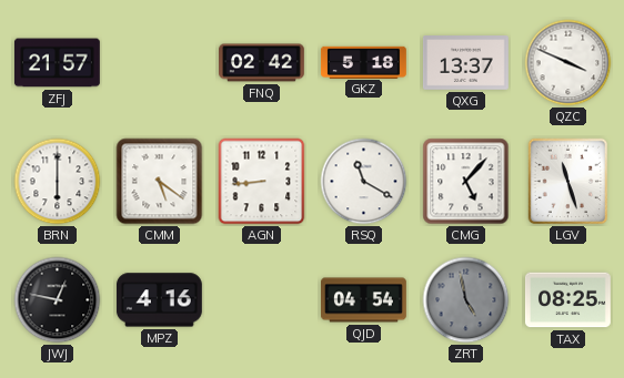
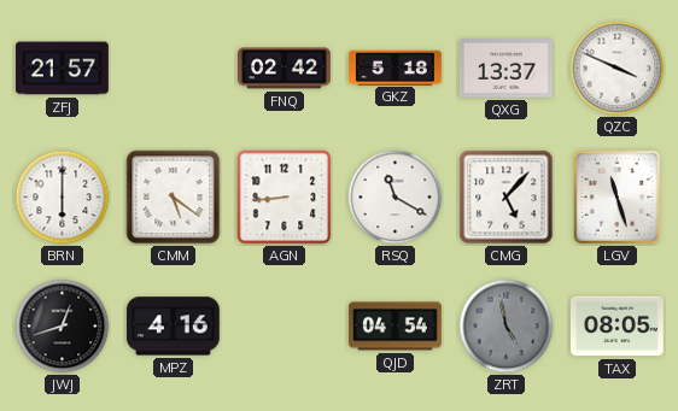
JWJ: 12:47 -> 12:42
TAX: 08:25 -> 08:05
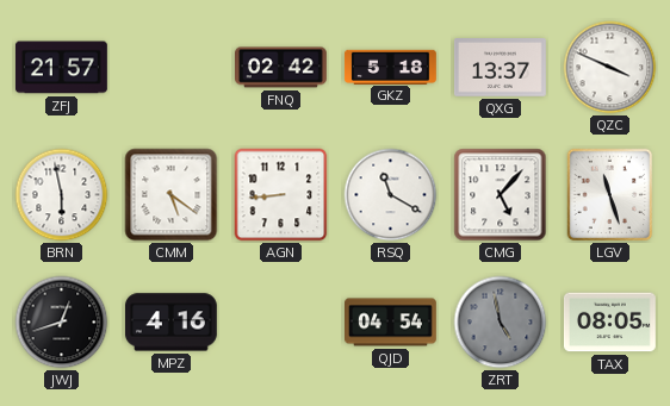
BRN: 6:00 -> 5:58
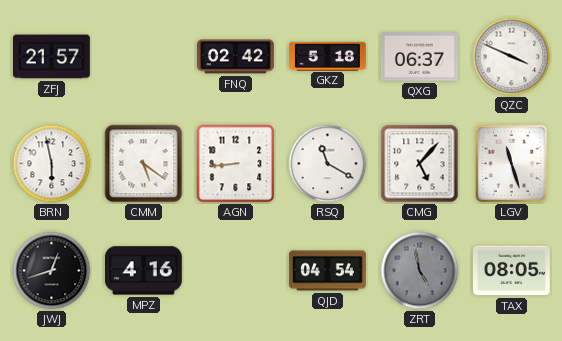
QXG: 13:37 -> 06:37
